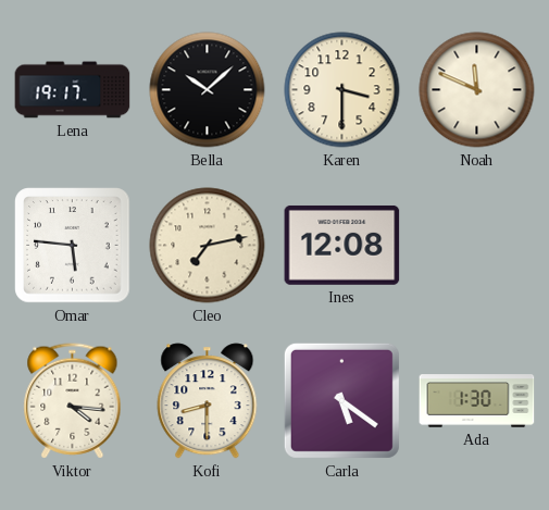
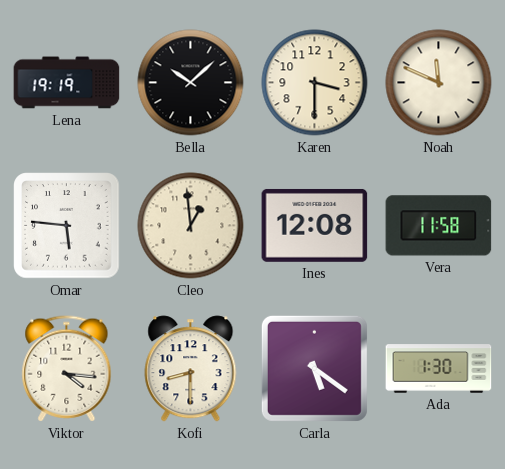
Lena: 19:17 -> 19:19
Cleo: 7:13 -> 12:59
Vera: none -> 11:58
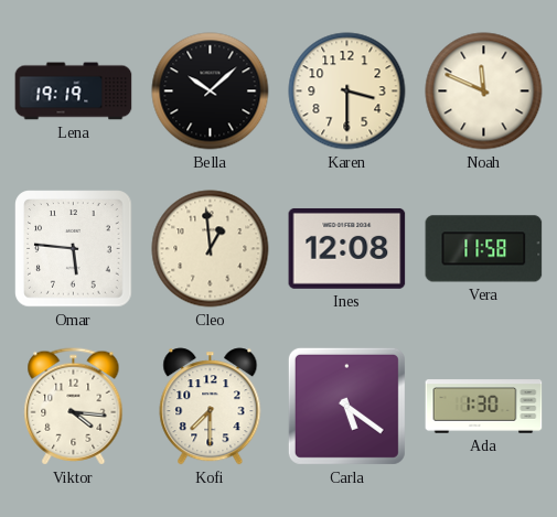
Kofi: 8:30 -> 7:30
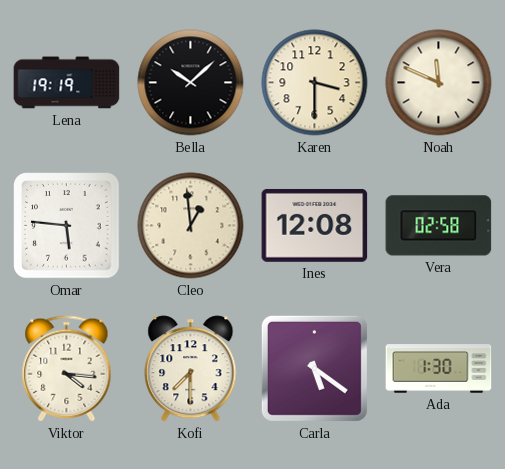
Vera: 11:58 -> 02:58
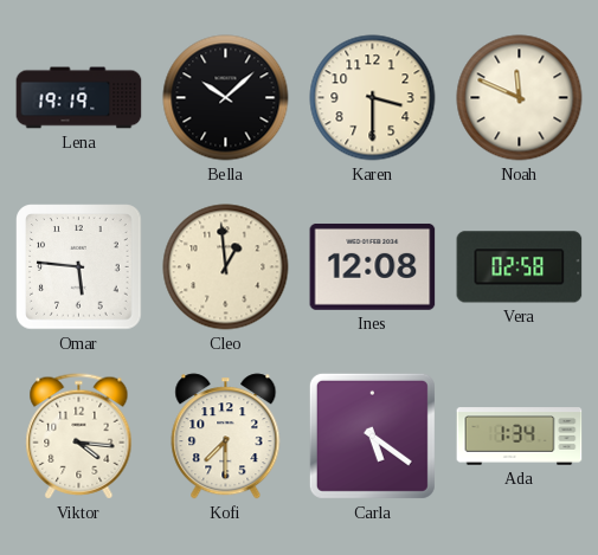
Ada: 1:30 -> 1:34
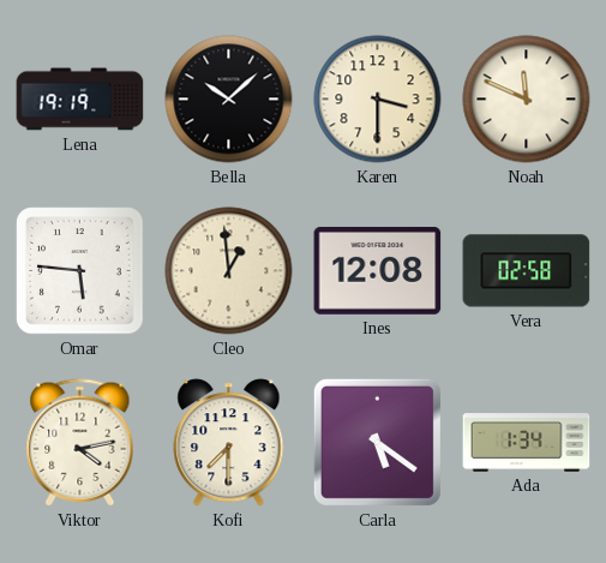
Viktor: 4:16 -> 4:13
